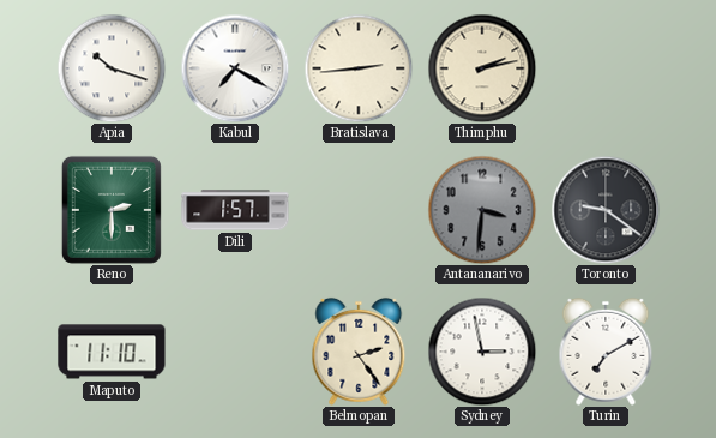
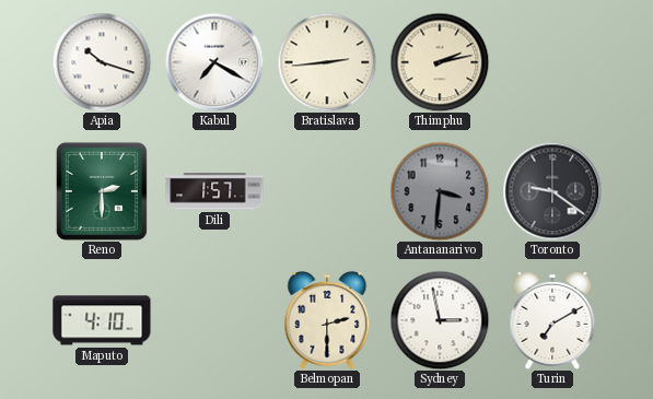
Maputo: 11:10 -> 4:10
Belmopan: 2:24 -> 2:30
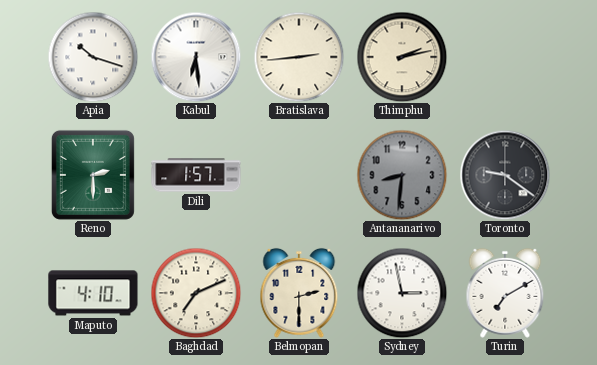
Kabul: 7:20 -> 6:29
Antananarivo: 3:31 -> 8:31
Baghdad: none -> 7:11
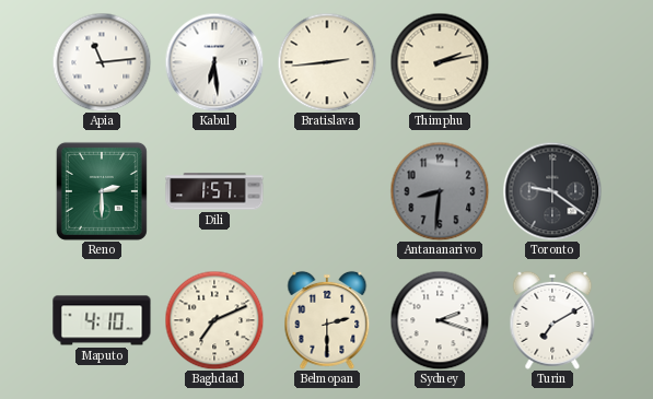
Apia: 10:18 -> 11:14
Sydney: 2:58 -> 2:18
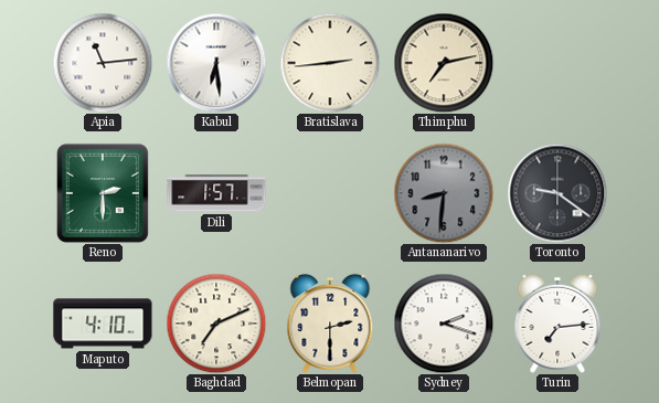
Thimphu: 2:13 -> 7:13
Turin: 7:10 -> 7:14
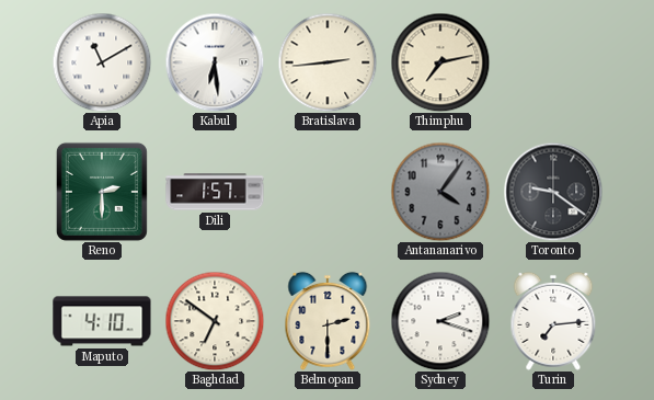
Apia: 11:14 -> 11:10
Antananarivo: 8:31 -> 4:06
Baghdad: 7:11 -> 6:51
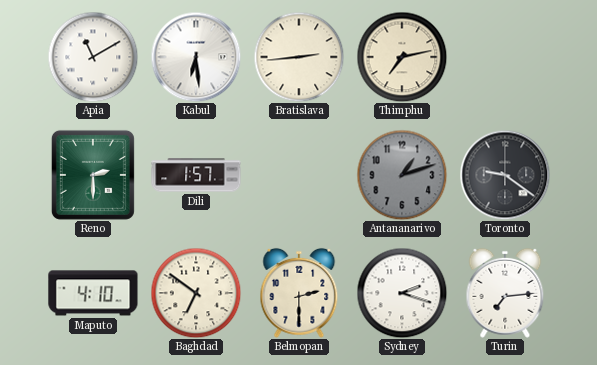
Antananarivo: 4:06 -> 1:12
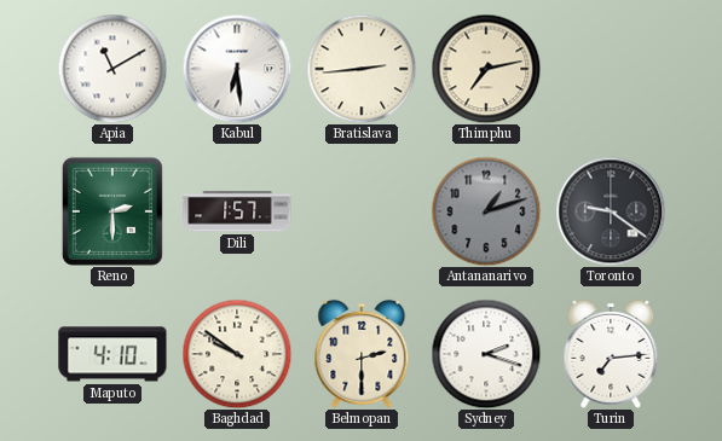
Baghdad: 6:51 -> 9:51
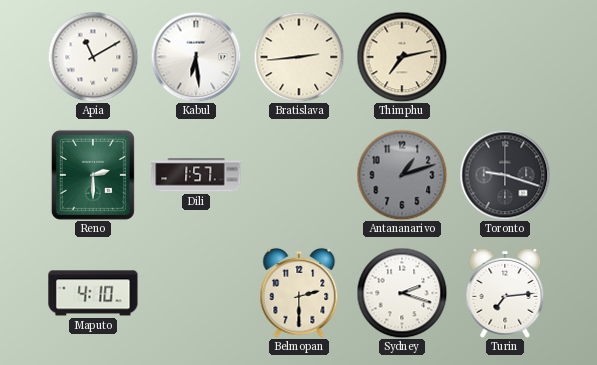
Toronto: 9:21 -> 9:18
Baghdad: 9:51 -> none
